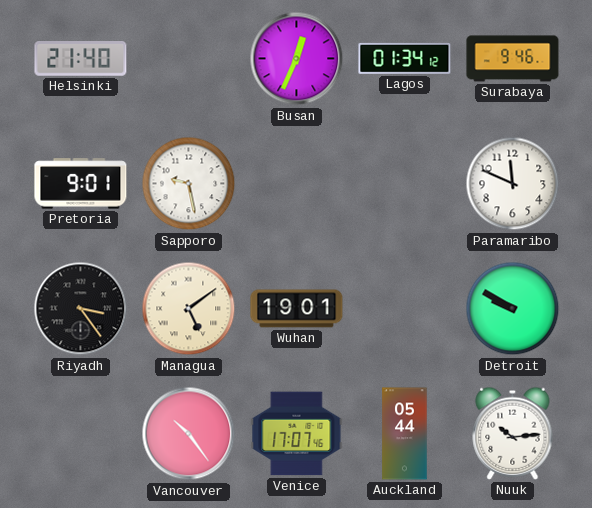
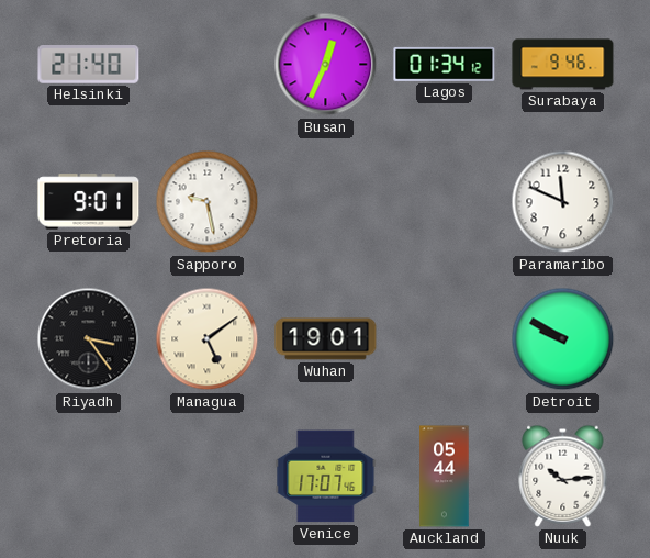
Vancouver: 10:24 -> none
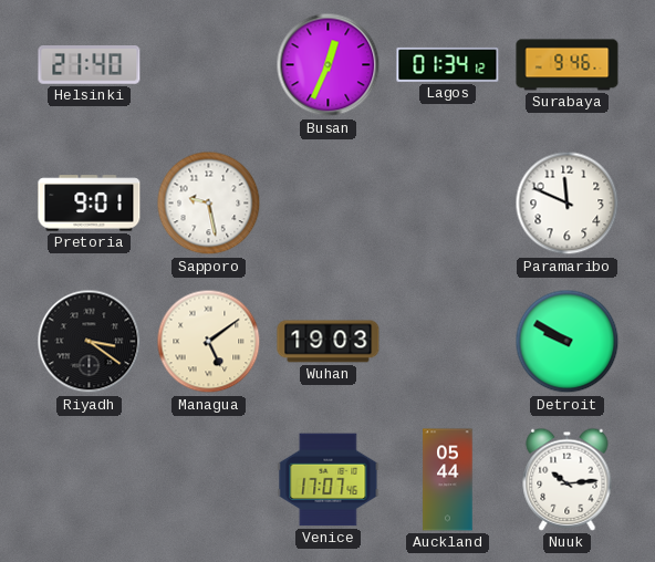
Riyadh: 3:24 -> 3:21
Wuhan: 19:01 -> 19:03
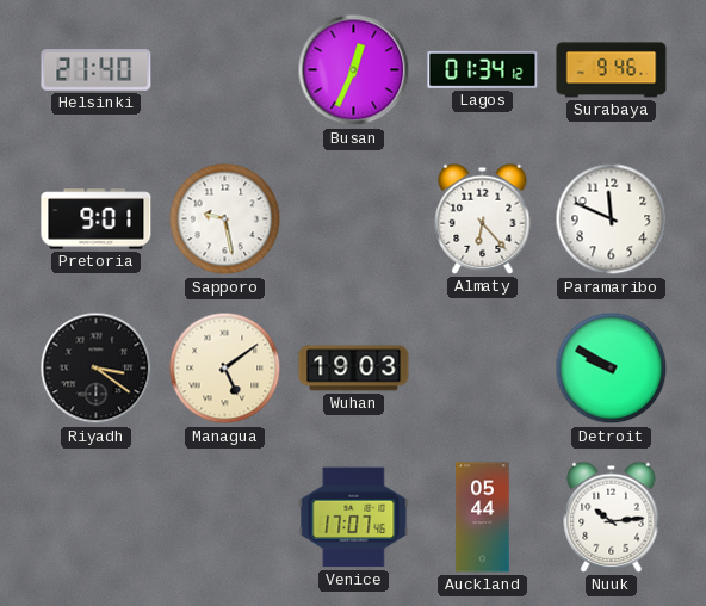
Almaty: none -> 6:23
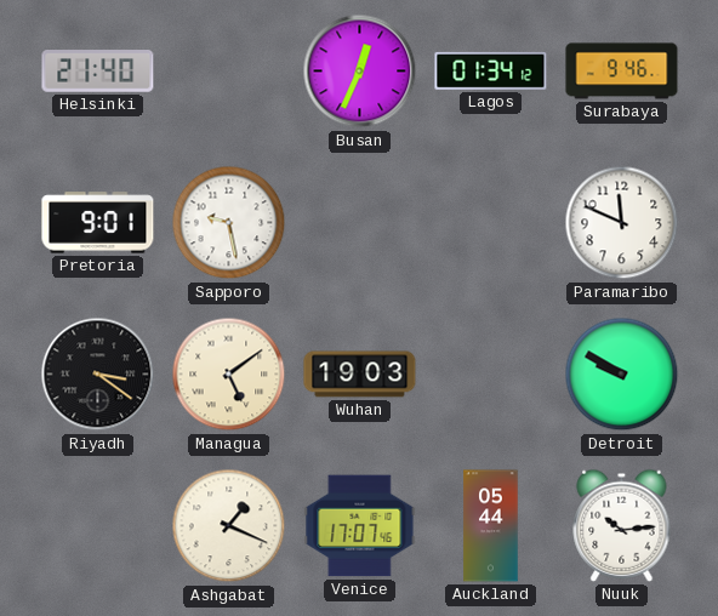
Almaty: 6:23 -> none
Ashgabat: none -> 1:19
